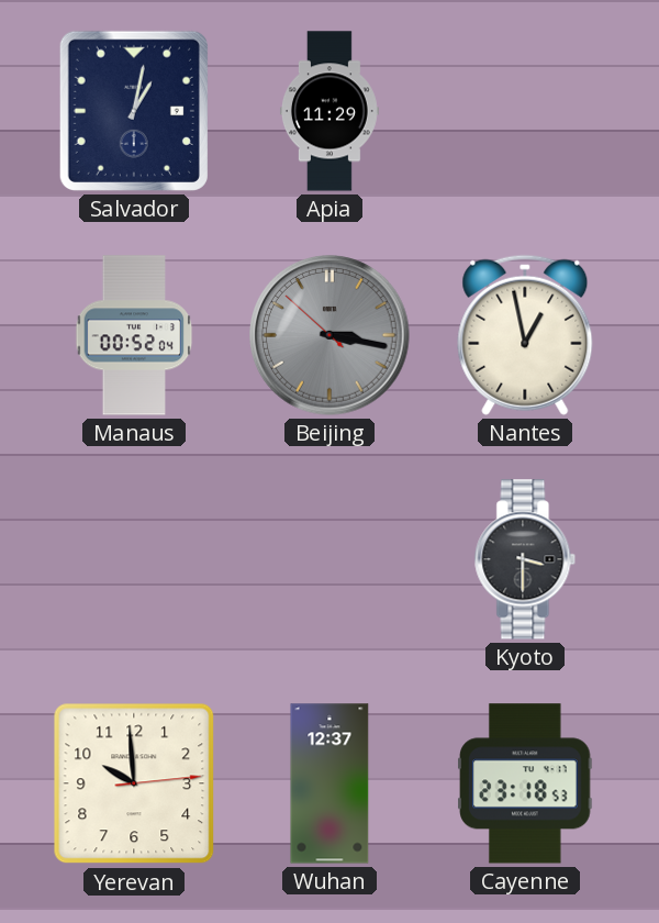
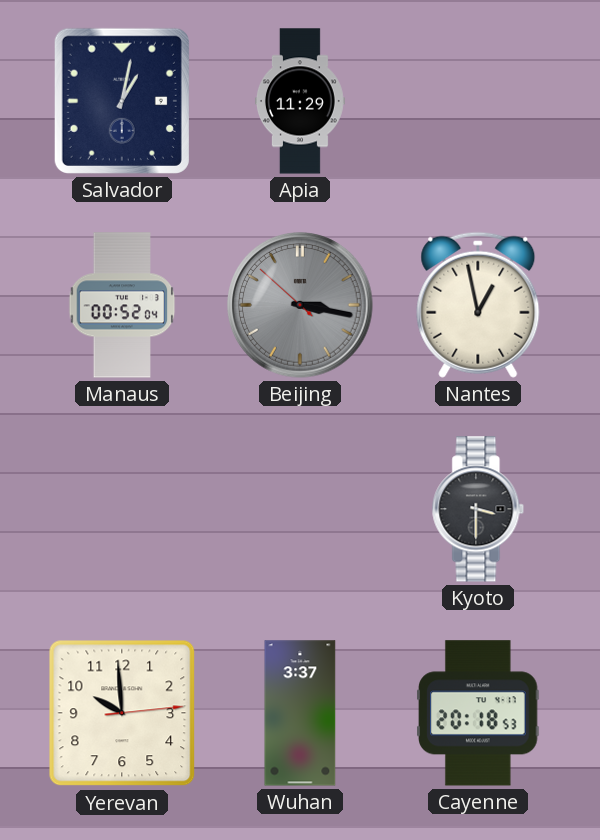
Wuhan: 12:37 -> 3:37
Cayenne: 23:18 -> 20:18
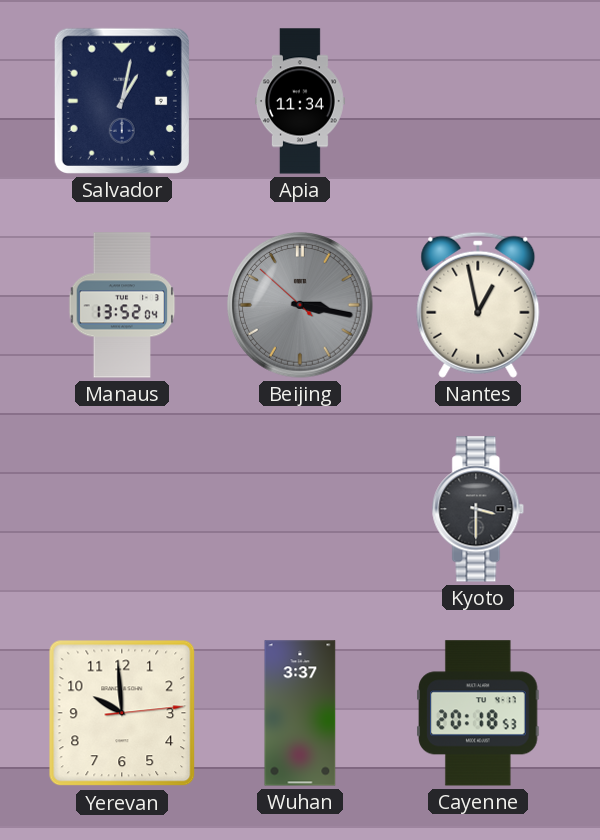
Apia: 11:29 -> 11:34
Manaus: 00:52 -> 13:52
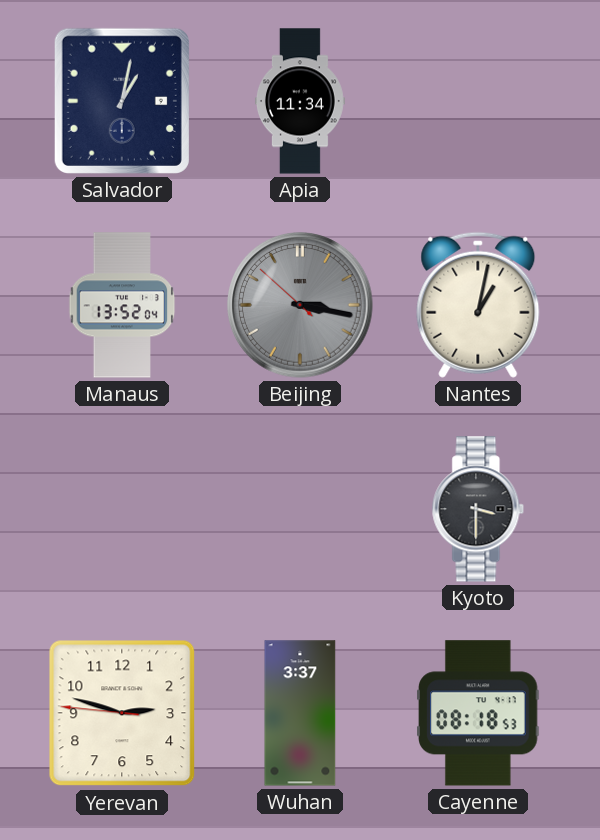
Nantes: 12:58 -> 1:02
Yerevan: 9:59 -> 2:47
Cayenne: 20:18 -> 08:18
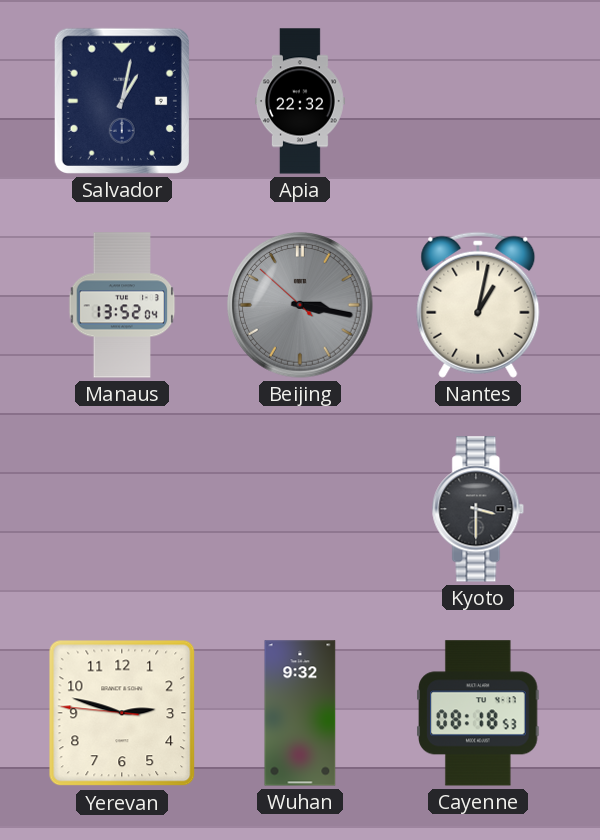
Apia: 11:34 -> 22:32
Wuhan: 3:37 -> 9:32
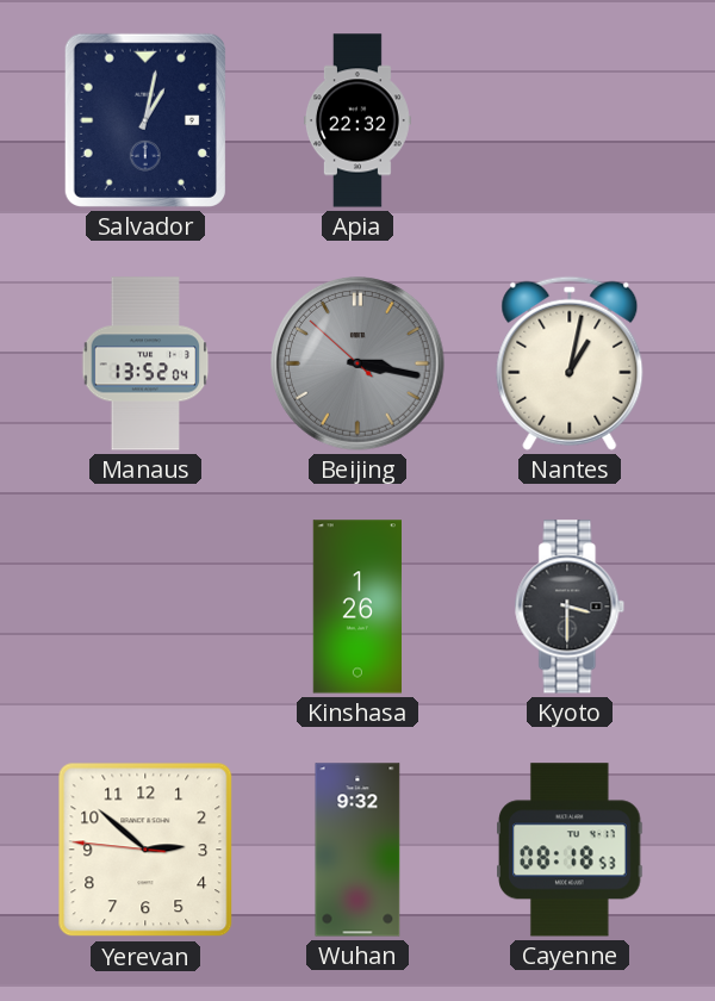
Kinshasa: none -> 1:26
Yerevan: 2:47 -> 2:51
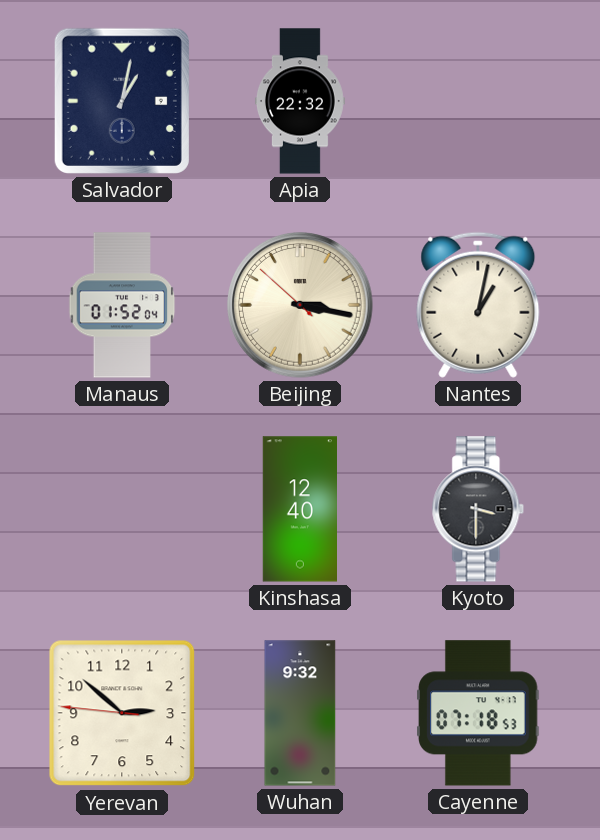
Manaus: 13:52 -> 01:52
Beijing dial: grey -> cream
Kinshasa: 1:26 -> 12:40
Cayenne: 08:18 -> 07:18
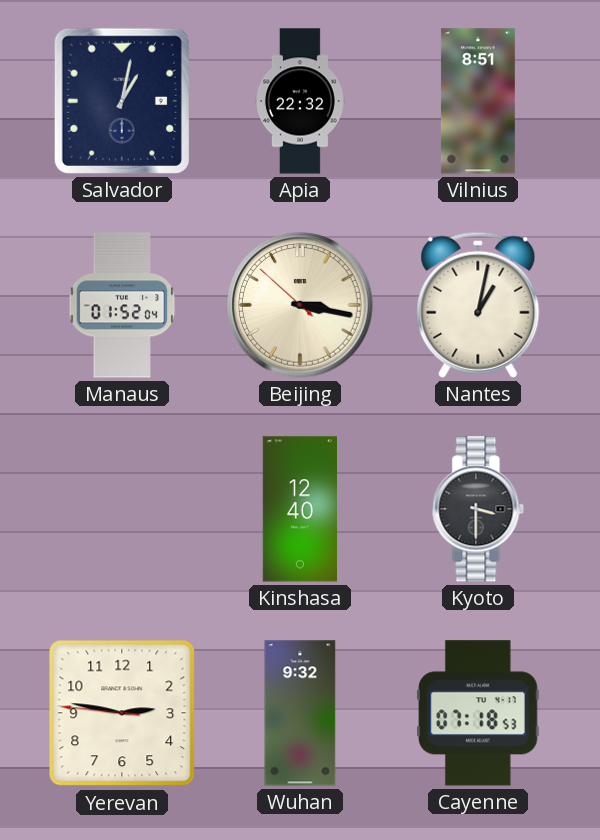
Vilnius: none -> 8:51
Yerevan: 2:51 -> 2:46
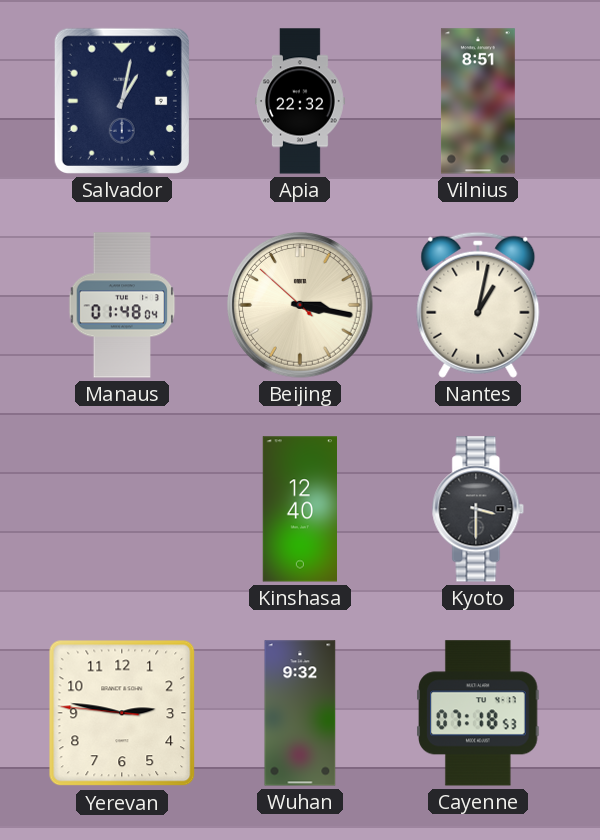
Manaus: 01:52 -> 01:48
